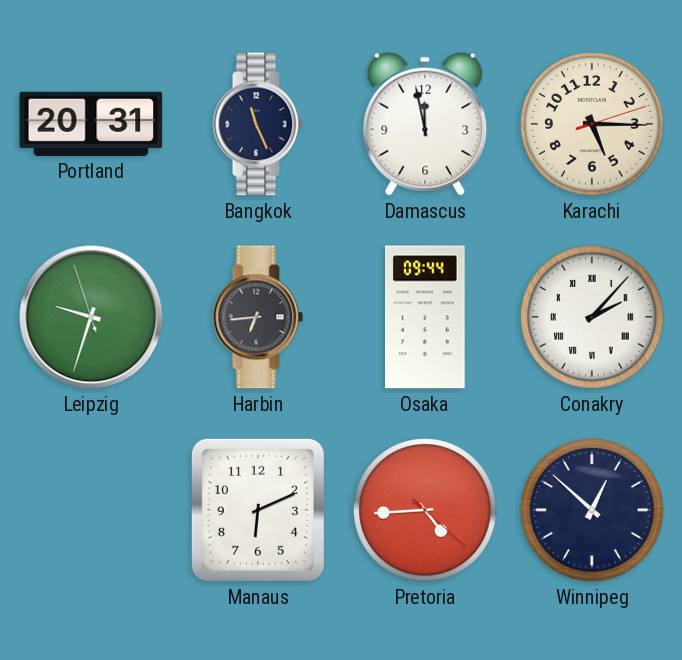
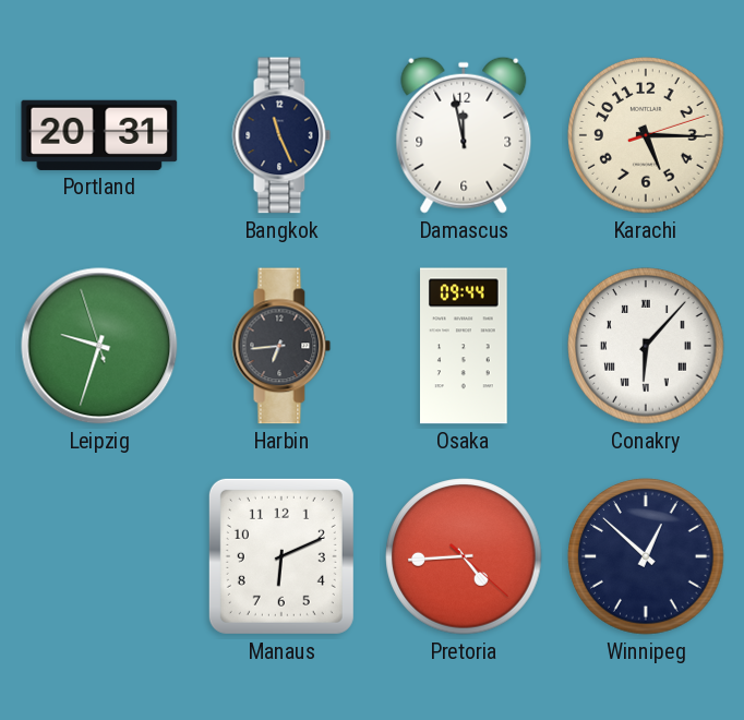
Conakry: 2:07 -> 6:07
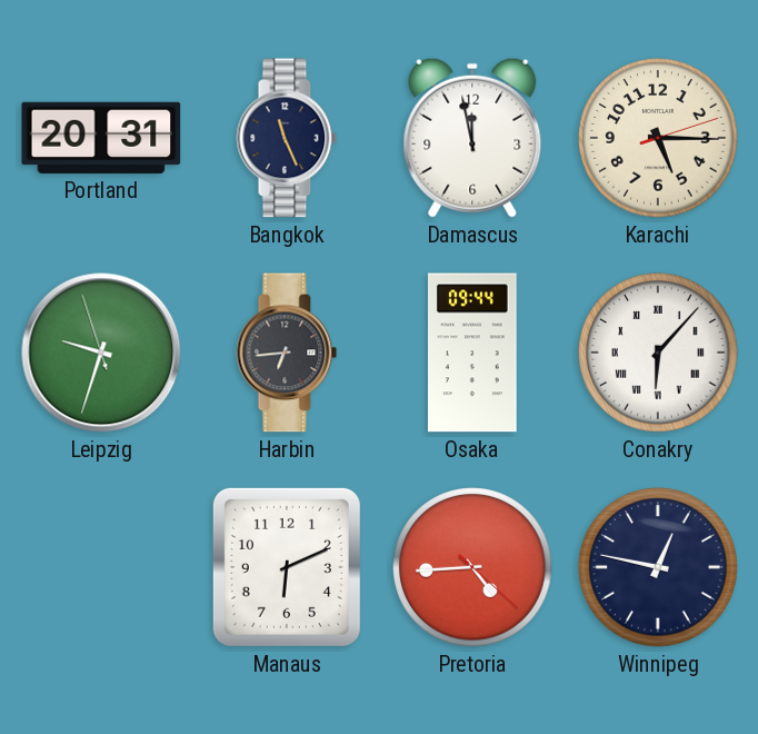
Winnipeg: 12:52 -> 12:47
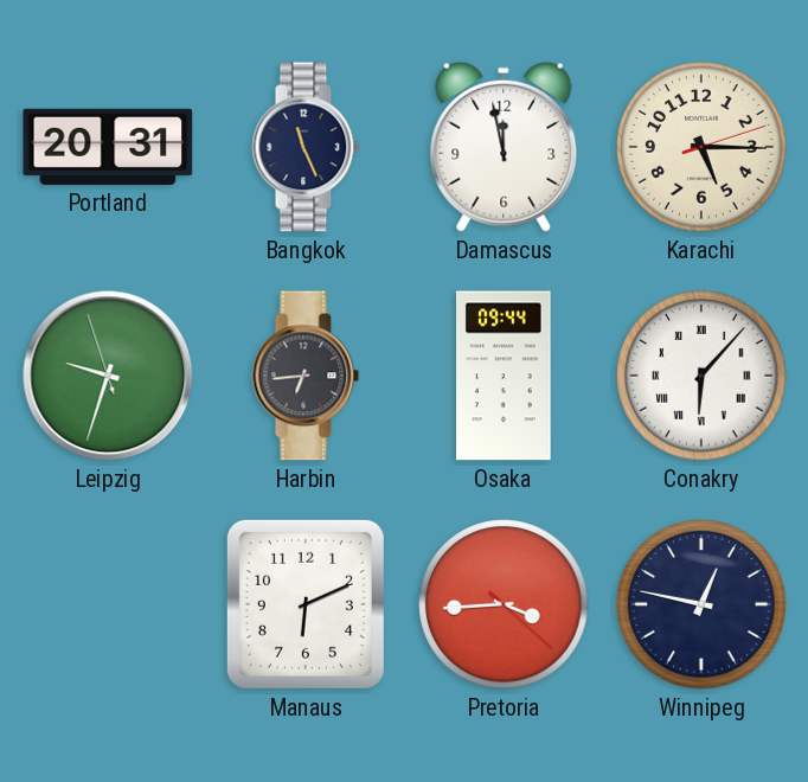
Pretoria: 4:44 -> 3:44
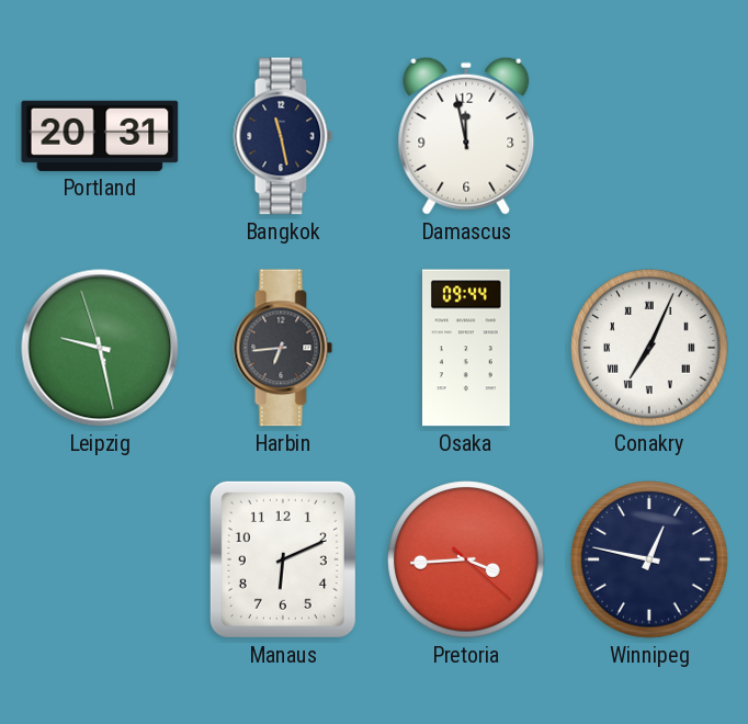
Bangkok: 11:26 -> 11:28
Karachi: 5:15 -> none
Leipzig: 9:32 -> 9:27
Conakry: 6:07 -> 7:04
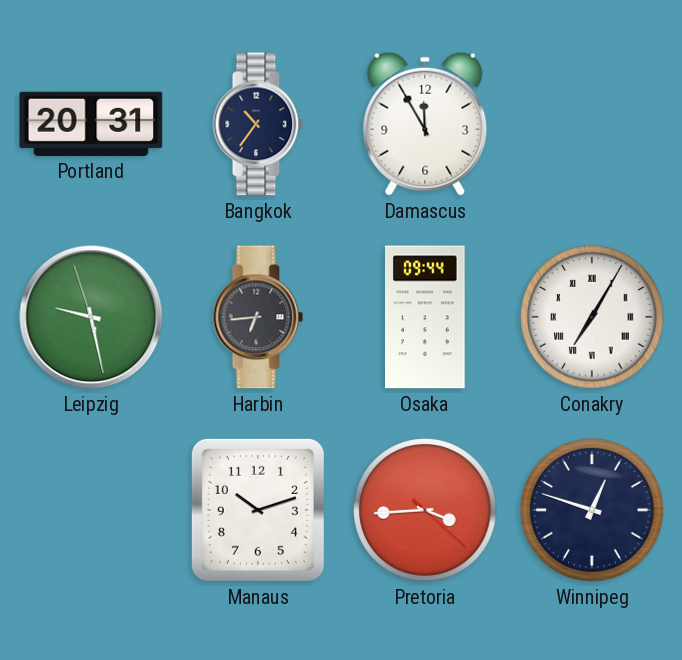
Bangkok: 11:28 -> 10:36
Damascus: 11:58 -> 11:55
Conakry: 7:04 -> 7:05
Manaus: 6:11 -> 10:12
Winnipeg: 12:47 -> 12:48
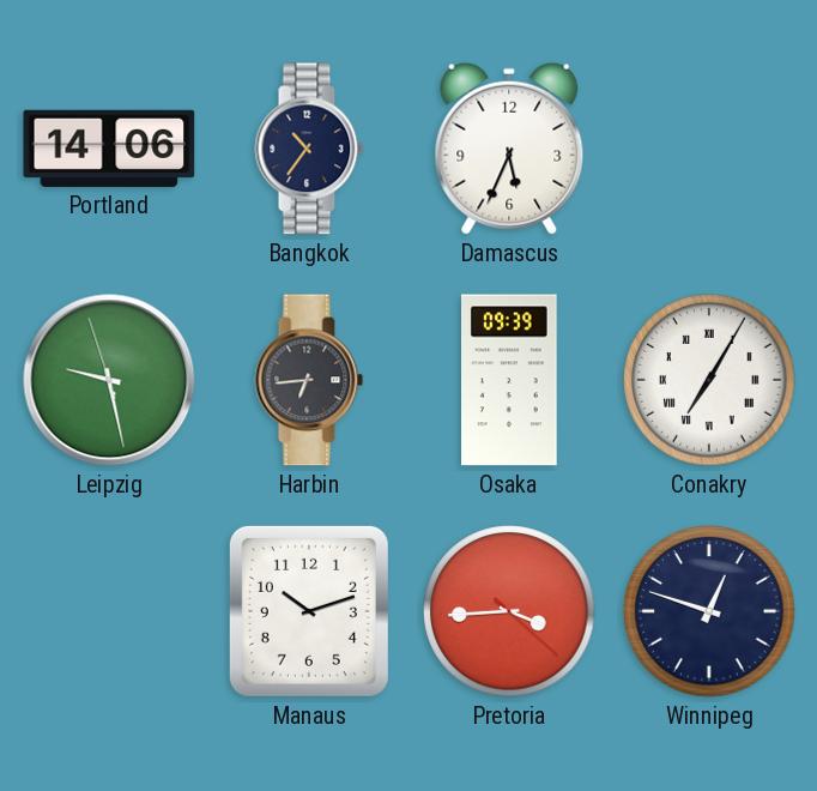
Portland: 20:31 -> 14:06
Damascus: 11:55 -> 5:34
Osaka: 09:44 -> 09:39
